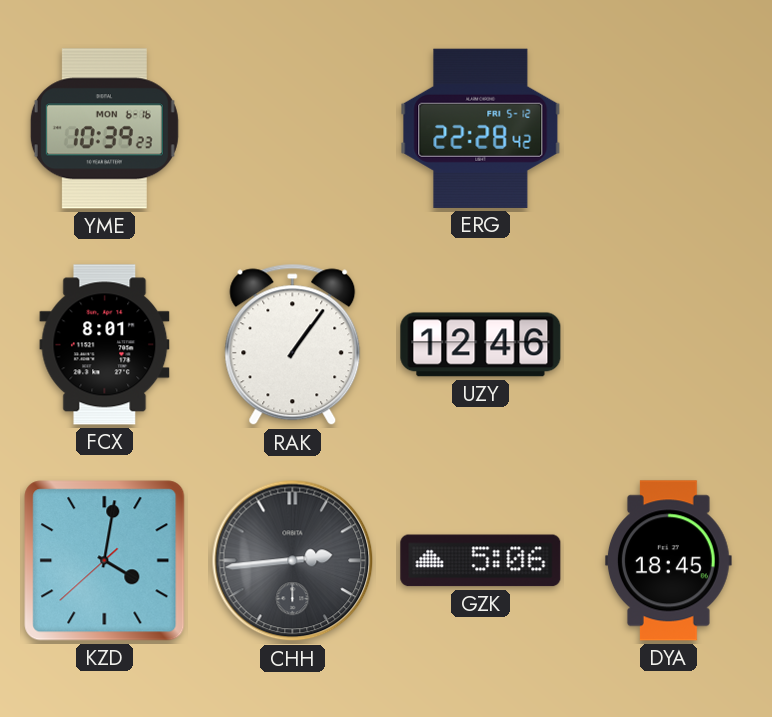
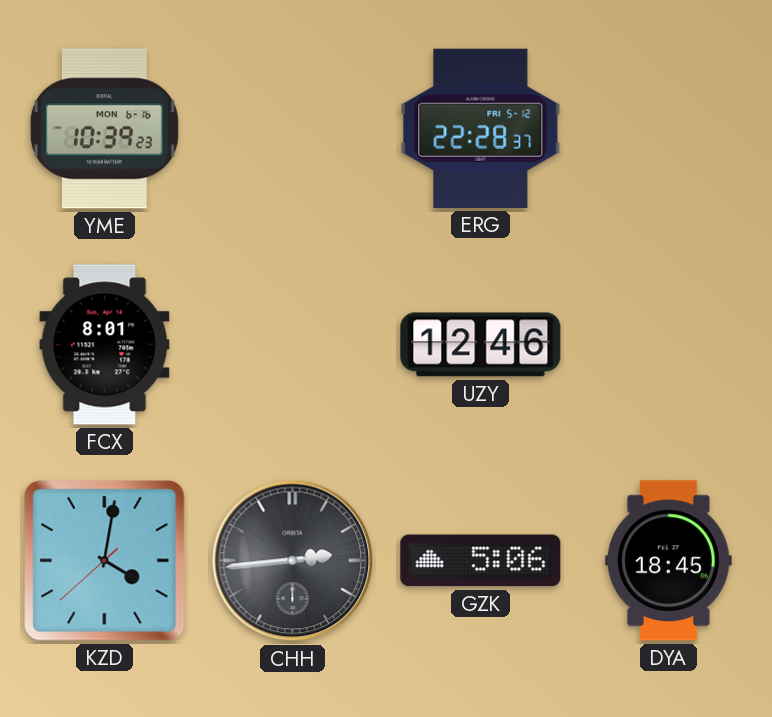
ERG: 22:28:42 -> 22:28:37
RAK: 1:06 -> none
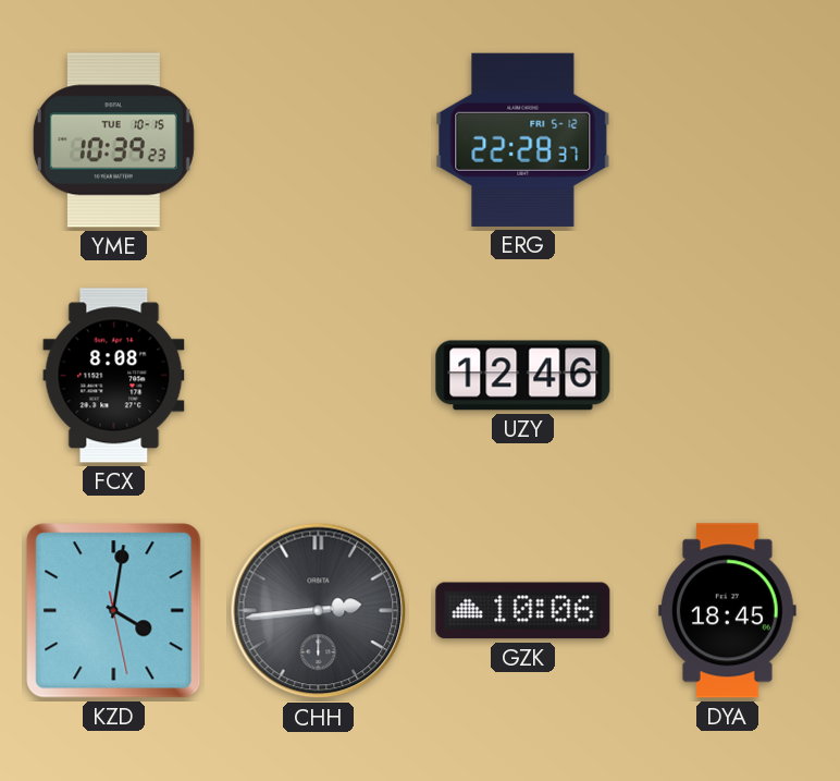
YME date: MON 6-16 -> TUE 10-15
FCX: 8:01 -> 8:08
KZD: 4:01:38 -> 4:01:28
GZK: 5:06 -> 10:06
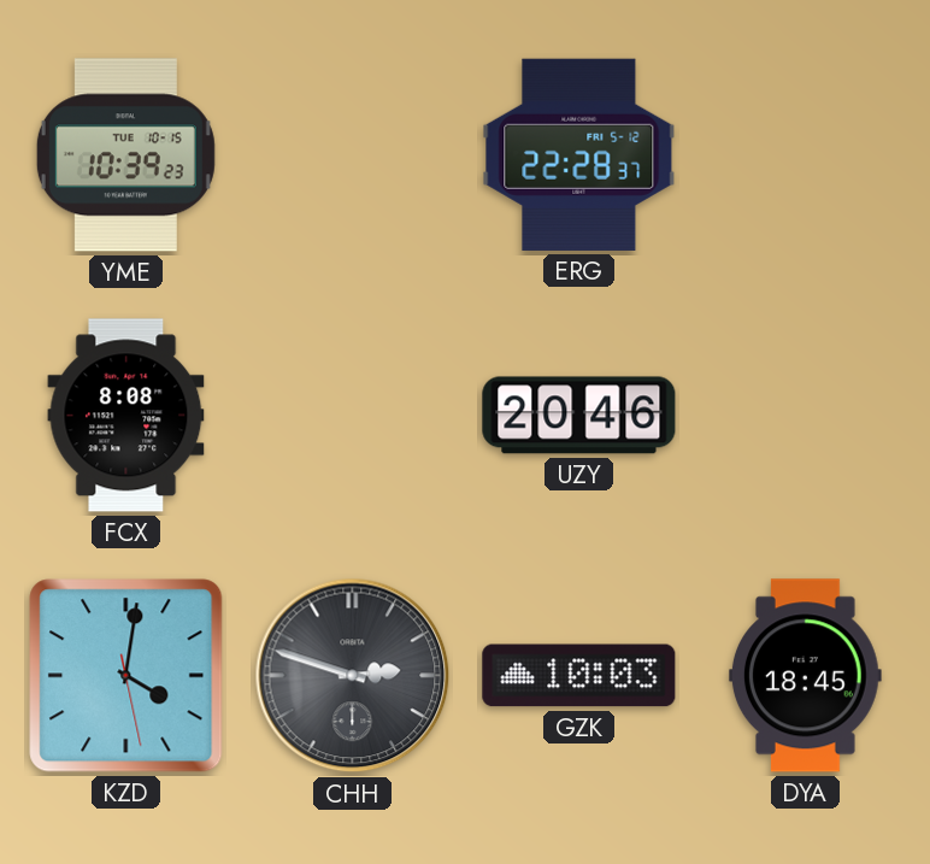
UZY: 12:46 -> 20:46
CHH: 2:44 -> 2:48
GZK: 10:06 -> 10:03
